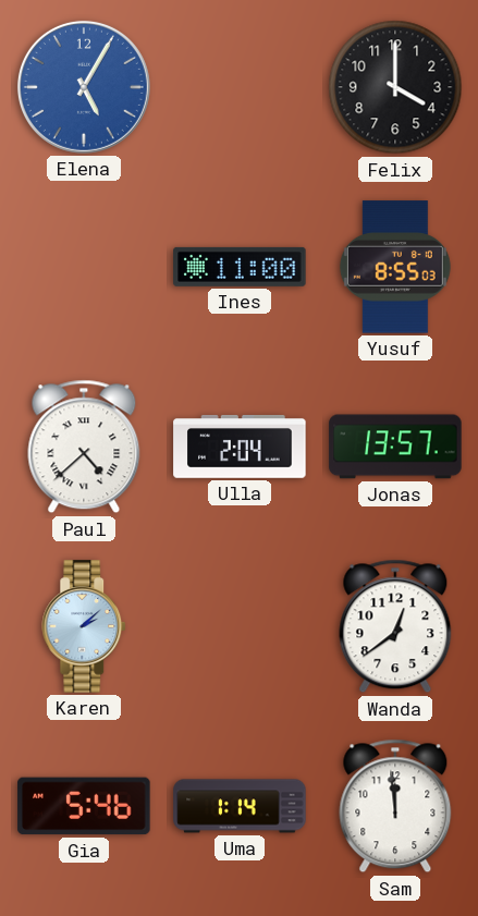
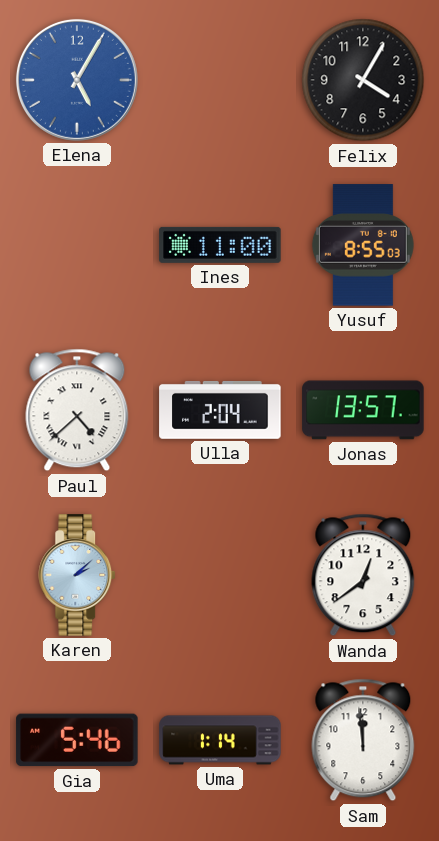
Felix: 4:00 -> 4:05
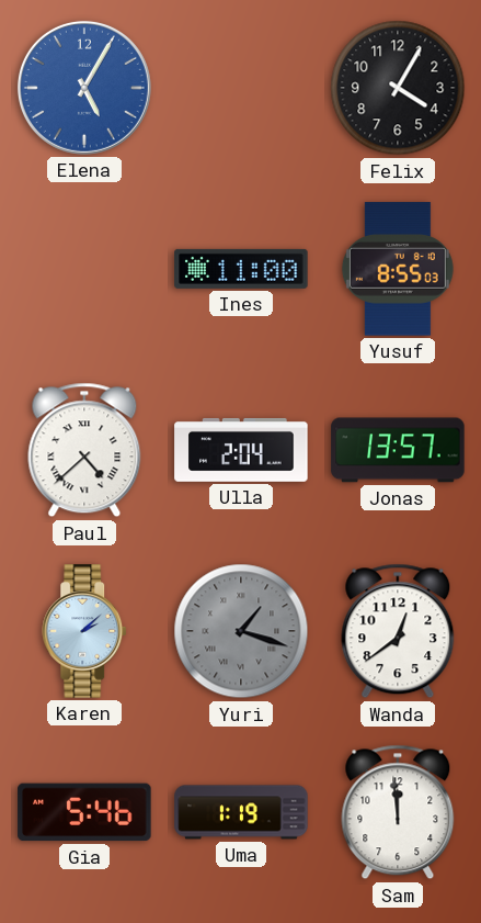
Yuri: none -> 1:18
Uma: 1:14 -> 1:19
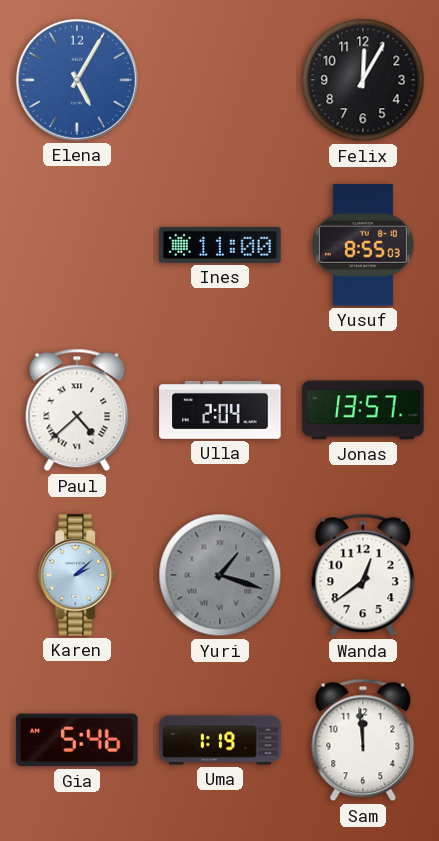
Felix: 4:05 -> 12:05
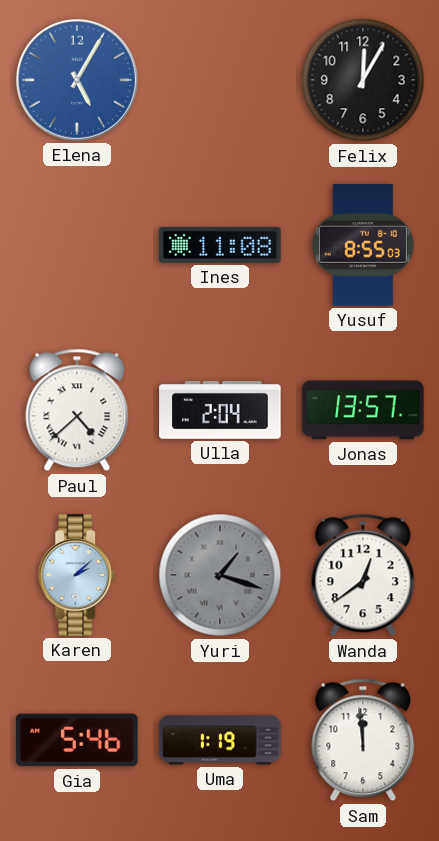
Ines: 11:00 -> 11:08
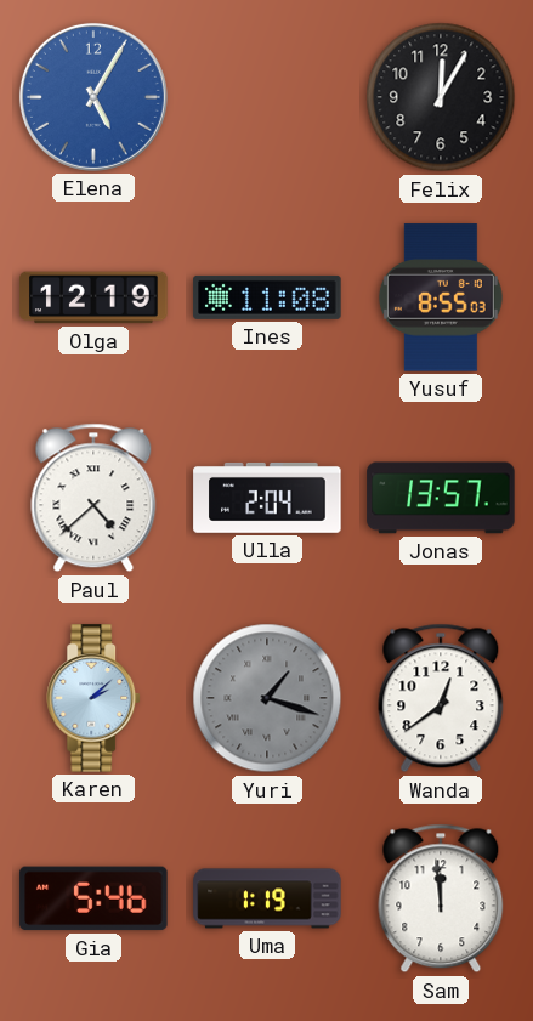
Olga: none -> 12:19
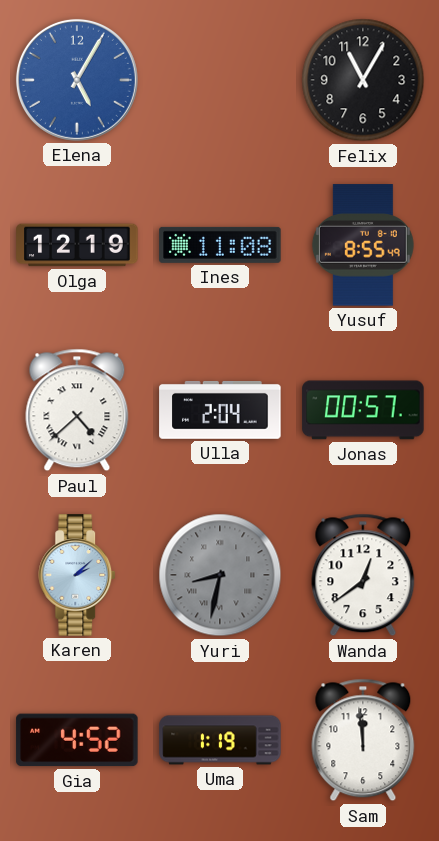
Felix: 12:05 -> 11:05
Yusuf: 8:55:03 -> 8:55:49
Jonas: 13:57 -> 00:57
Yuri: 1:18 -> 8:32
Gia: 5:46 -> 4:52
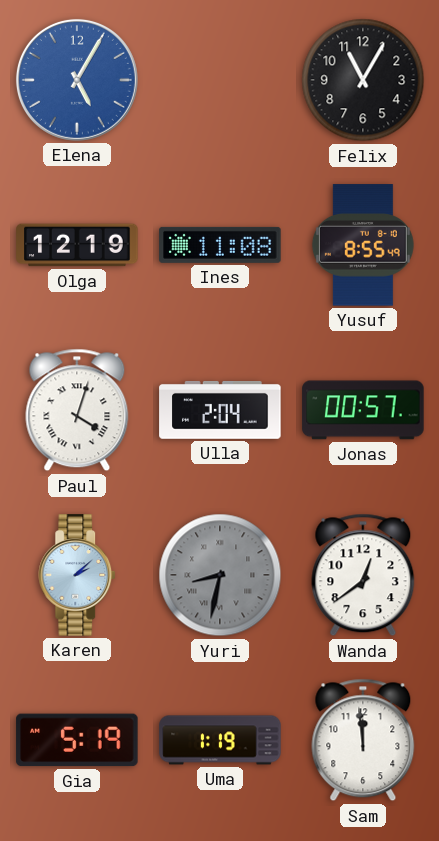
Paul: 4:38 -> 4:03
Gia: 4:52 -> 5:19
